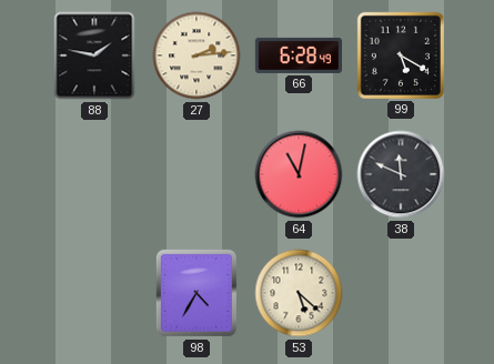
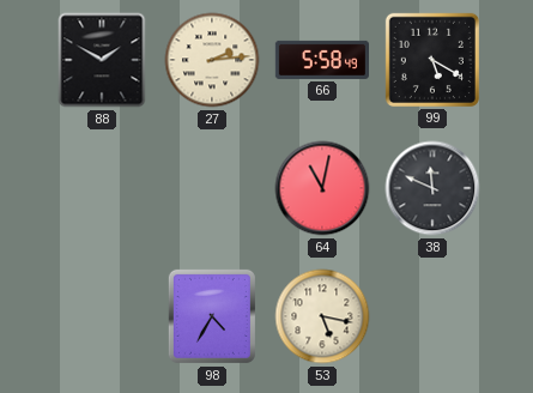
88: 1:47 -> 1:50
66: 6:28 -> 5:58
53: 5:22 -> 5:17
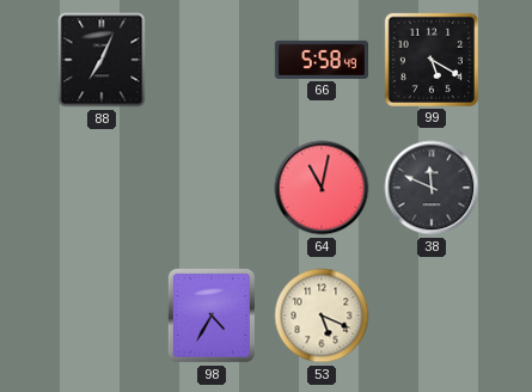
88: 1:50 -> 7:04
27: 2:14 -> none
53: 5:17 -> 5:19
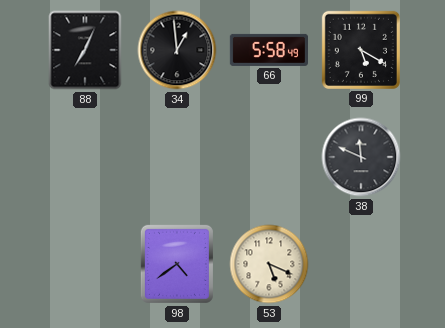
34: none -> 12:59
64: 11:02 -> none
98: 4:35 -> 4:39
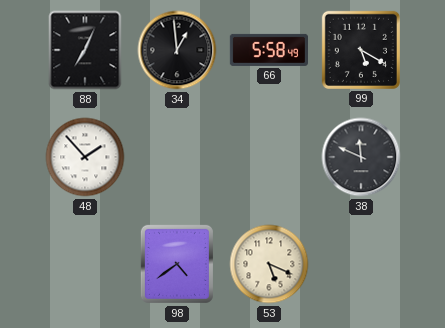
48: none -> 1:53
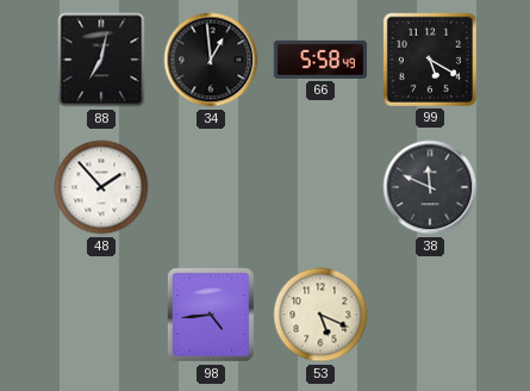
88: 7:04 -> 7:02
98: 4:39 -> 4:44
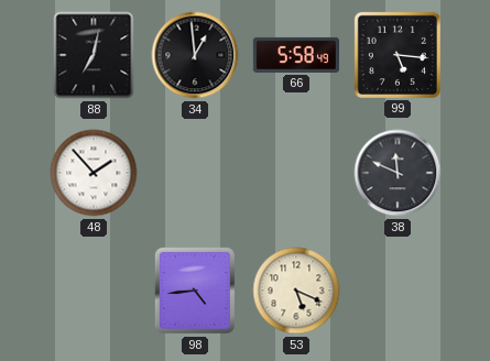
99: 5:20 -> 5:16
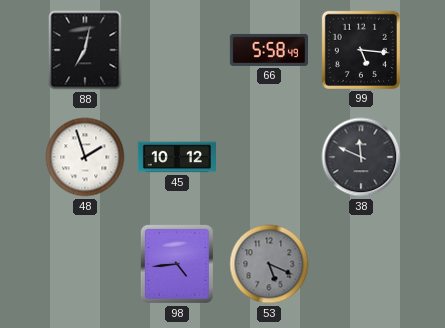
34: 12:59 -> none
48: 1:53 -> 1:57
45: none -> 10:12
53 dial: cream -> grey
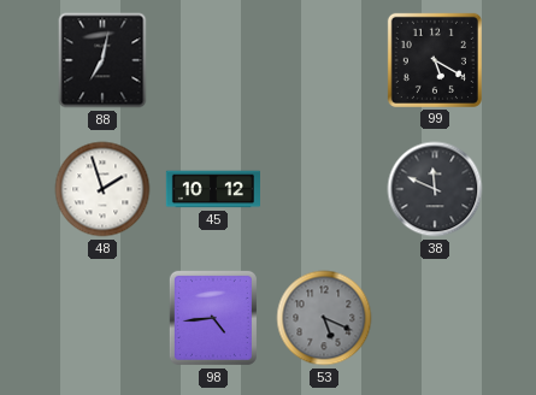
66: 5:58 -> none
99: 5:16 -> 5:20
